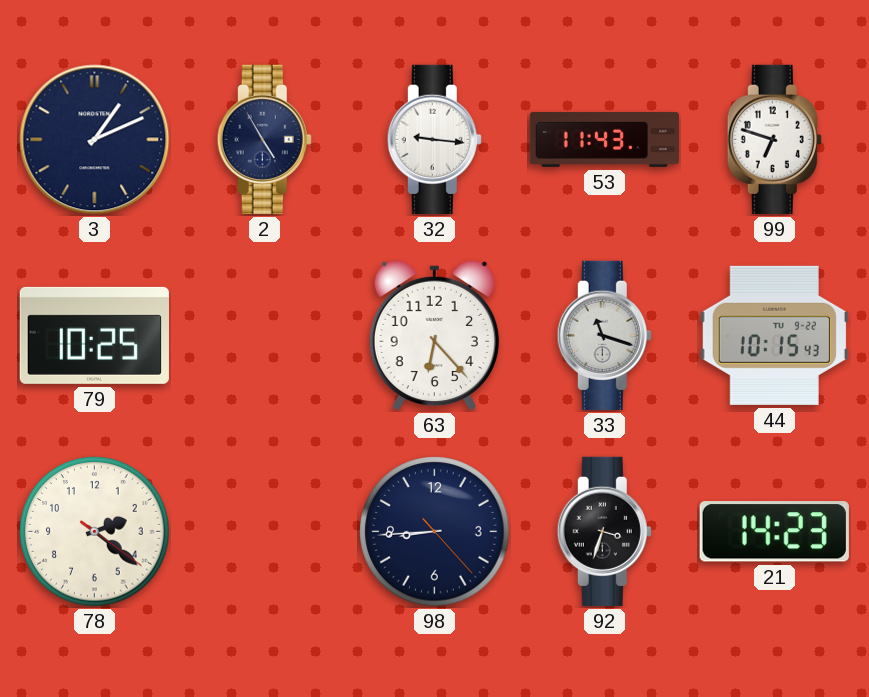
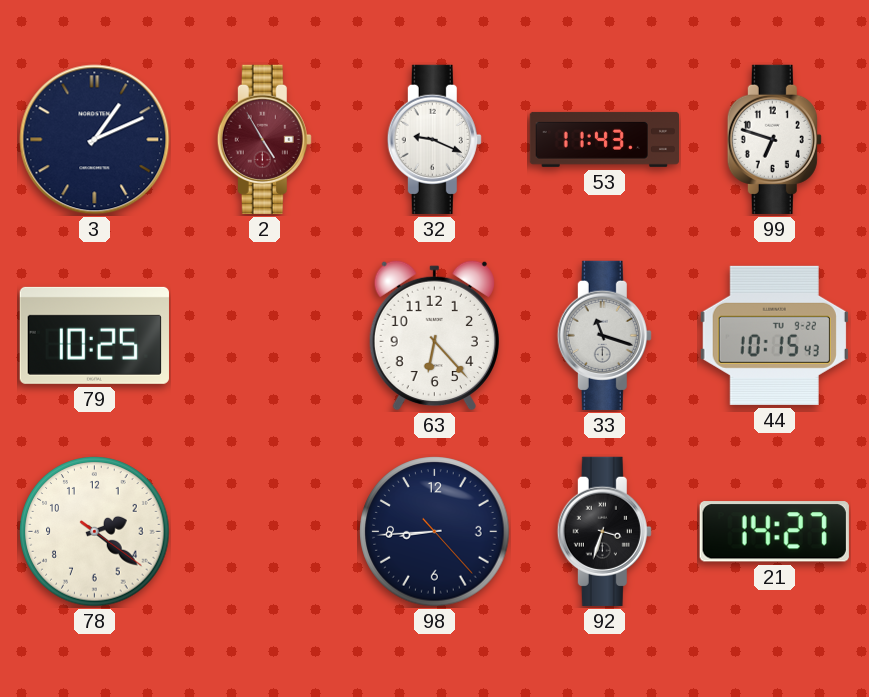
2 dial: navy -> burgundy
32: 9:16 -> 9:19
21: 14:23 -> 14:27
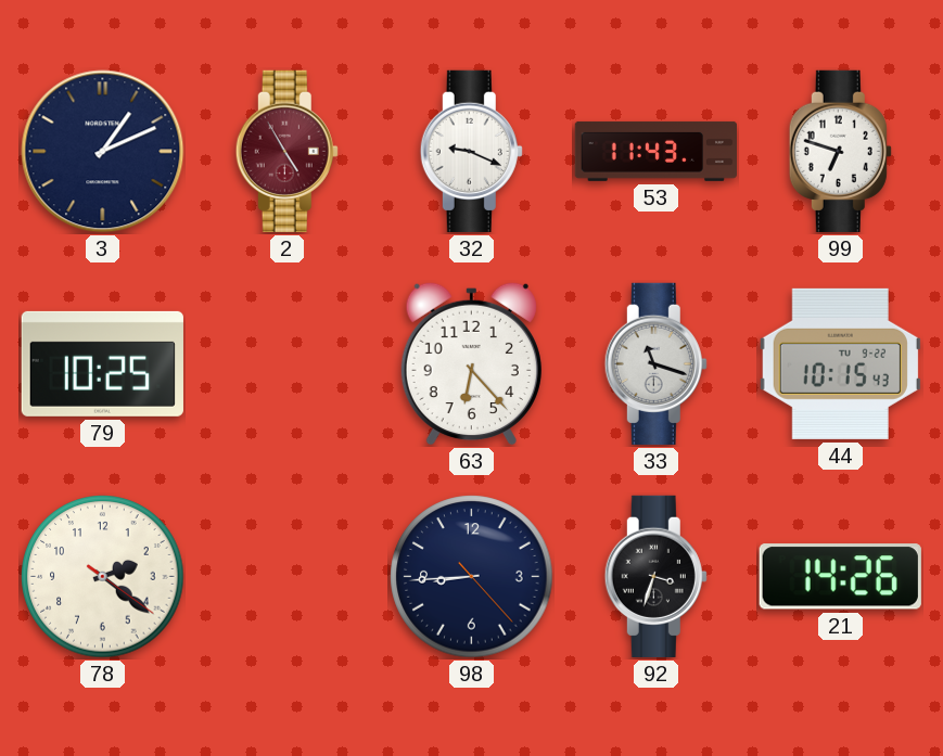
21: 14:27 -> 14:26
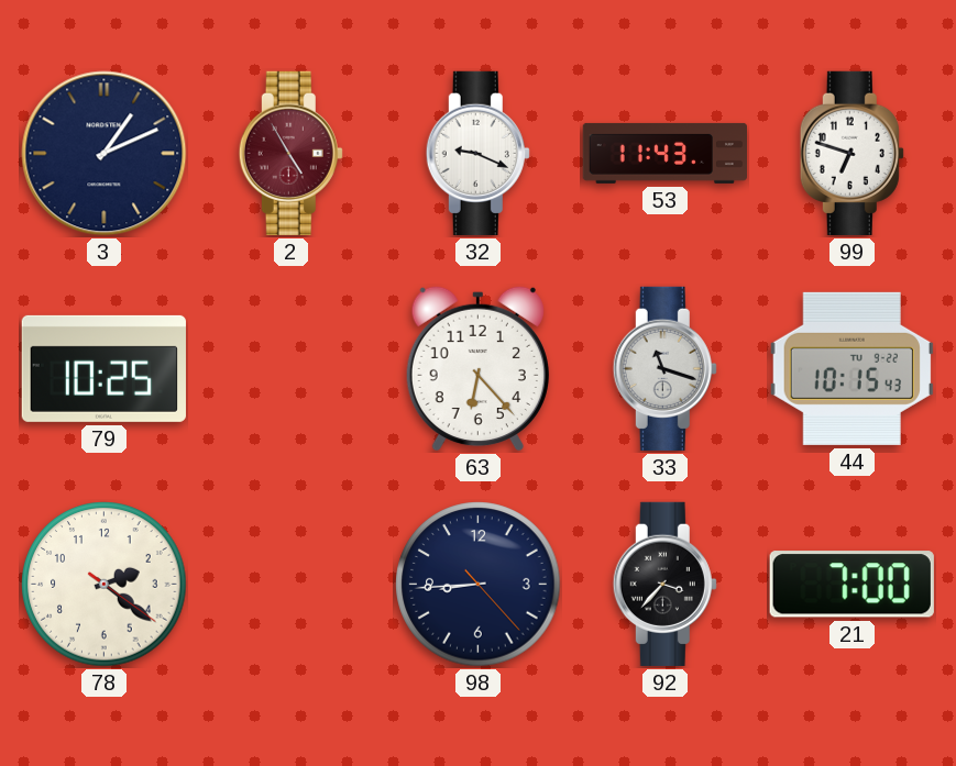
92: 3:33 -> 3:37
21: 14:26 -> 7:00
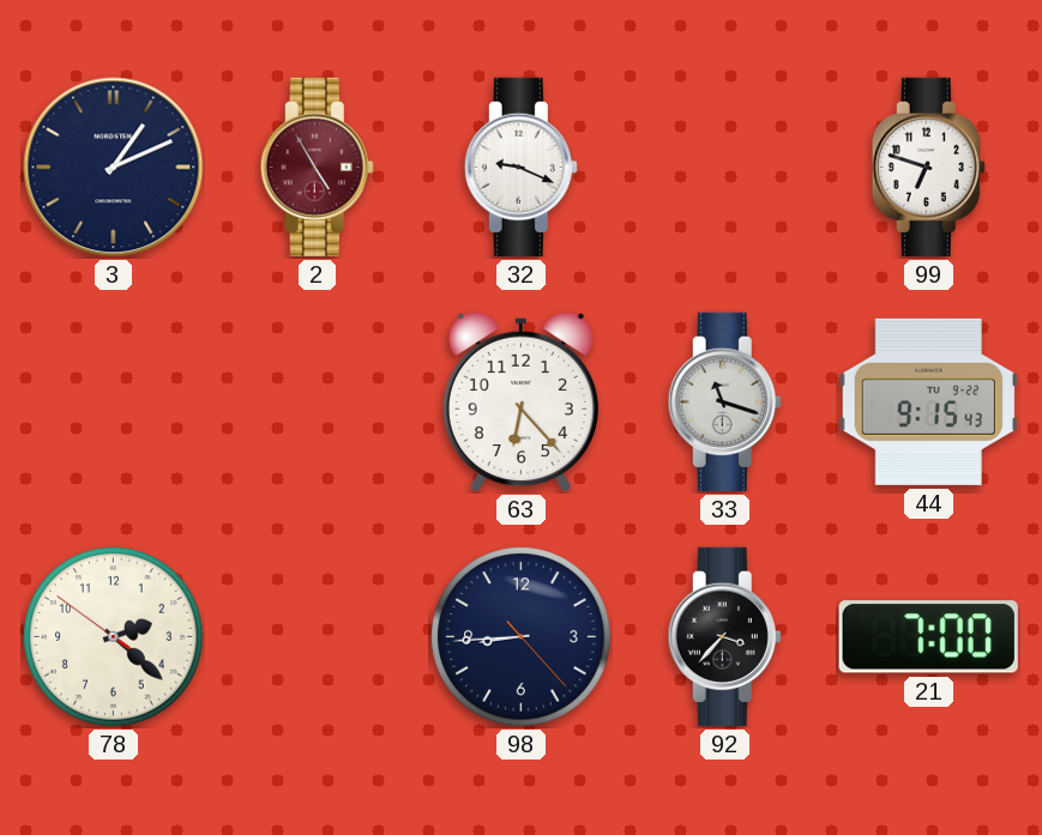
53: 11:43 -> none
79: 10:25 -> none
44: 10:15 -> 9:15
78: 2:21:21 -> 2:21:51
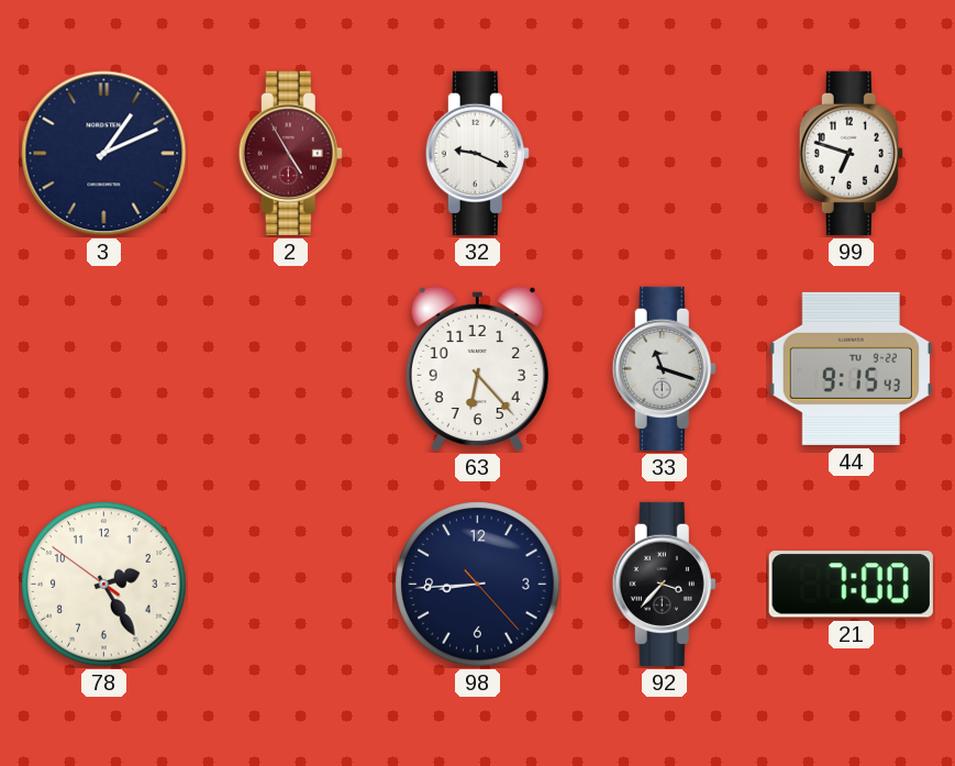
78: 2:21 -> 2:24
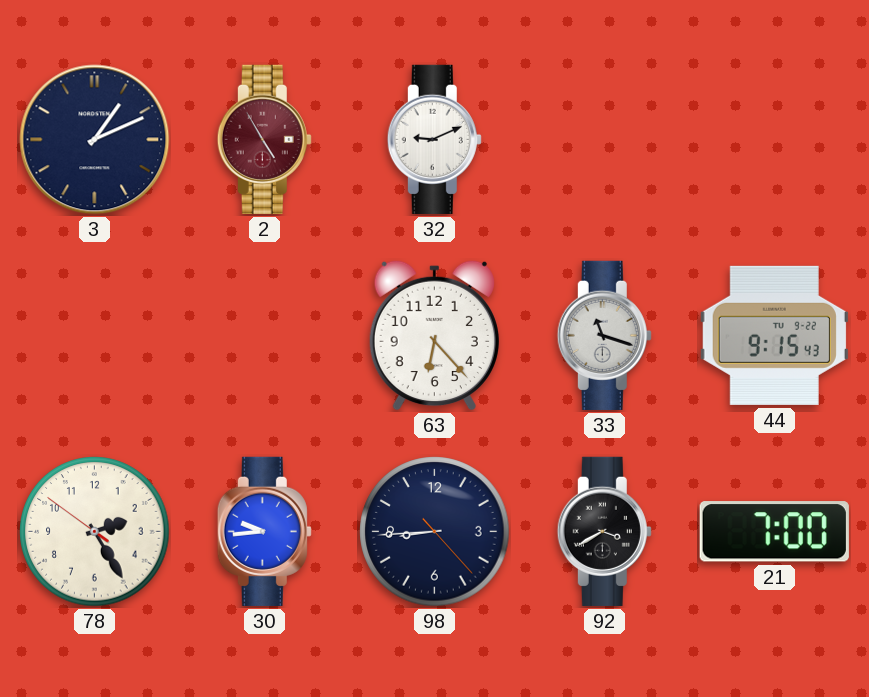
32: 9:19 -> 9:11
99: 6:48 -> none
30: none -> 9:44
92: 3:37 -> 3:40
